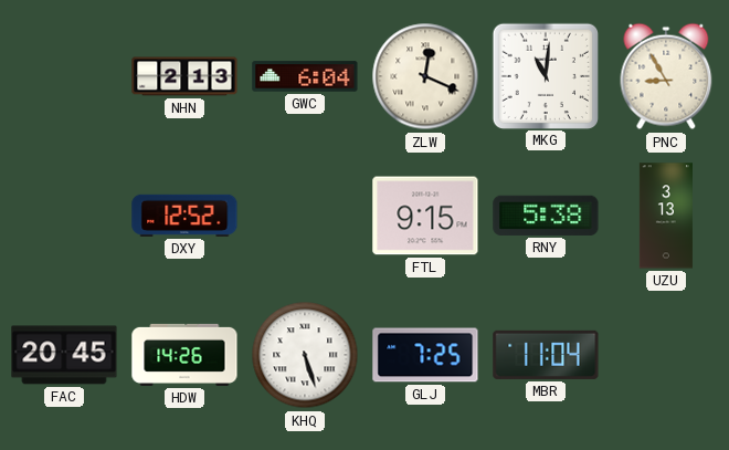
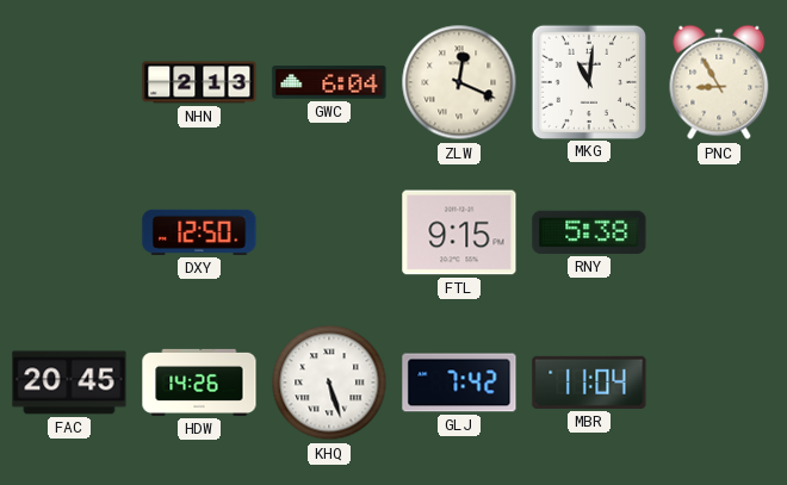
DXY: 12:52 -> 12:50
UZU: 3:13 -> none
GLJ: 7:25 -> 7:42
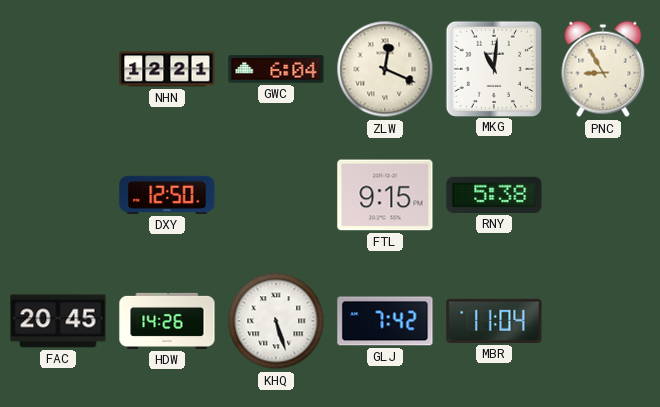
NHN: 2:13 -> 12:21
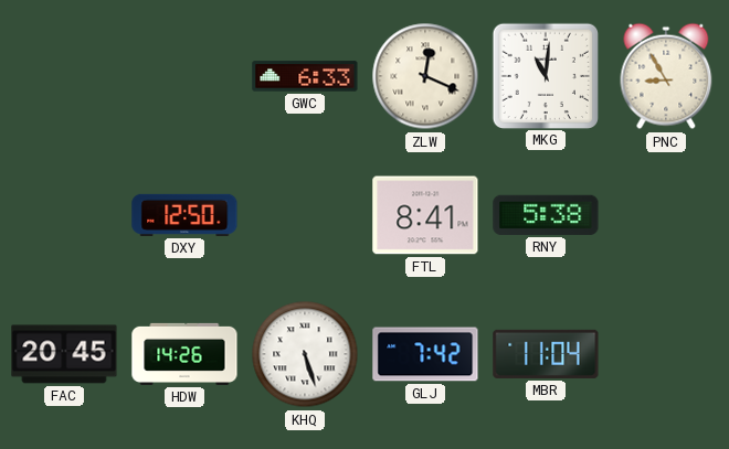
NHN: 12:21 -> none
GWC: 6:04 -> 6:33
FTL: 9:15 -> 8:41
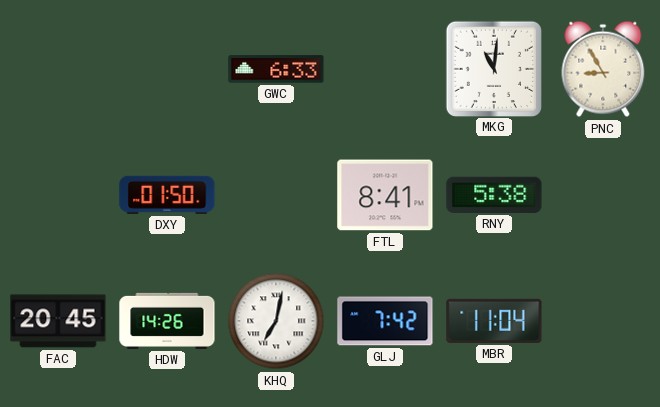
ZLW: 12:19 -> none
DXY: 12:50 -> 01:50
KHQ: 5:27 -> 7:02
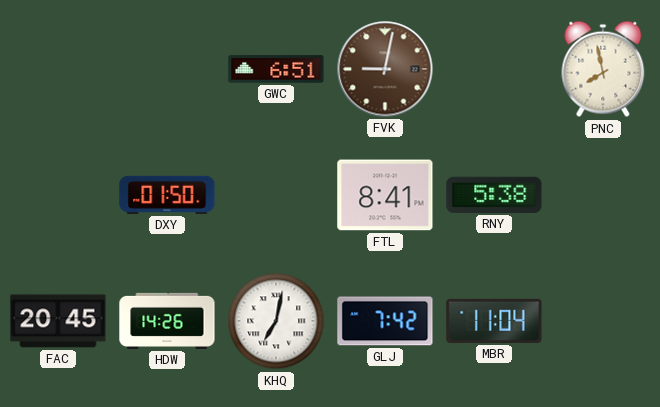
GWC: 6:33 -> 6:51
FVK: none -> 9:02
MKG: 11:01 -> none
PNC: 8:55 -> 7:58
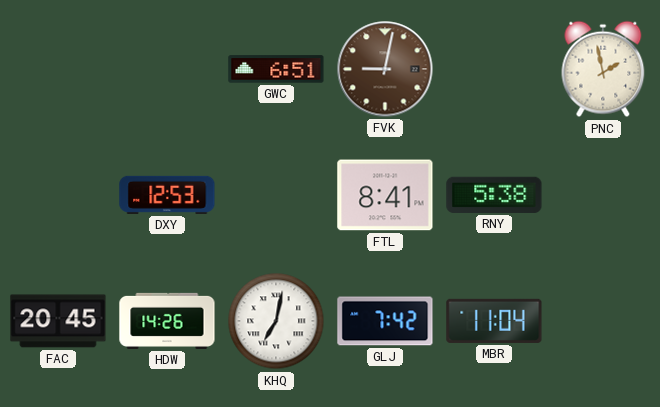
PNC: 7:58 -> 1:58
DXY: 01:50 -> 12:53
